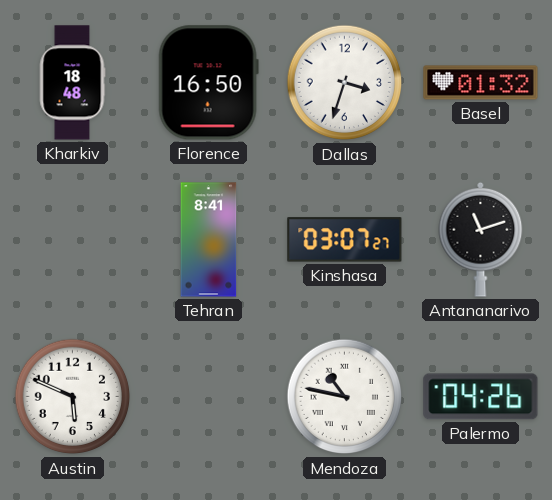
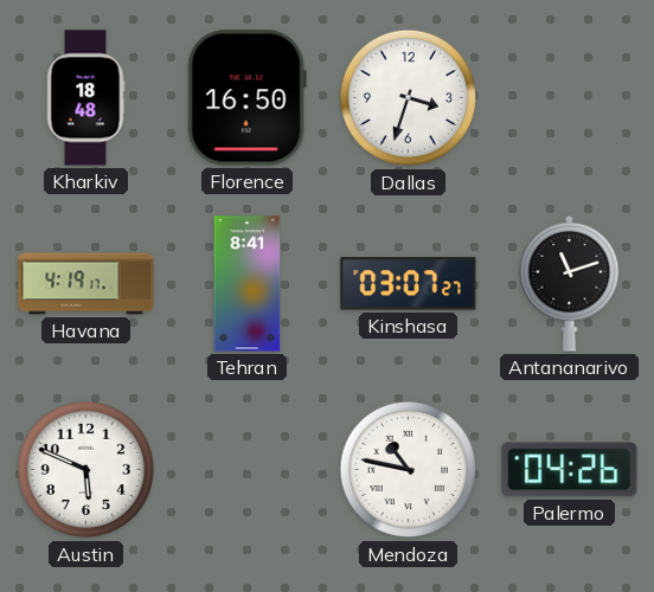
Basel: 01:32 -> none
Havana: none -> 4:19
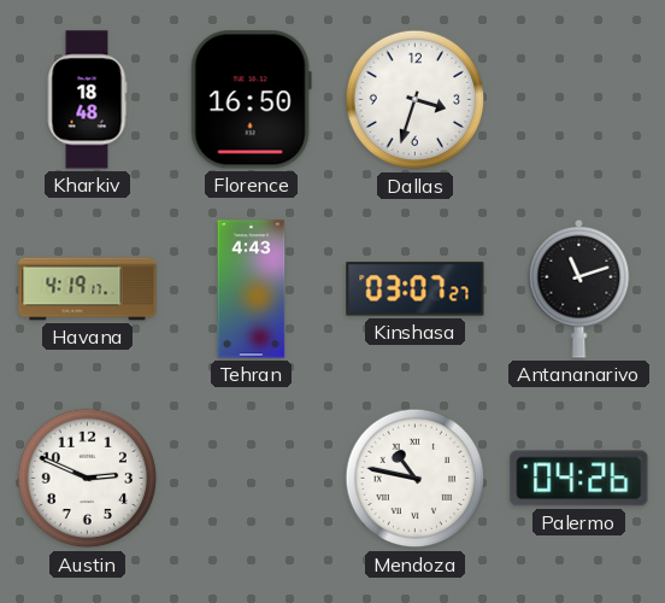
Tehran: 8:41 -> 4:43
Austin: 5:49 -> 2:49
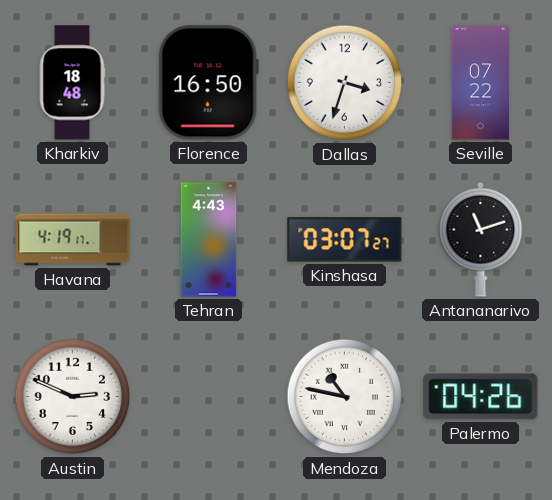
Seville: none -> 07:22
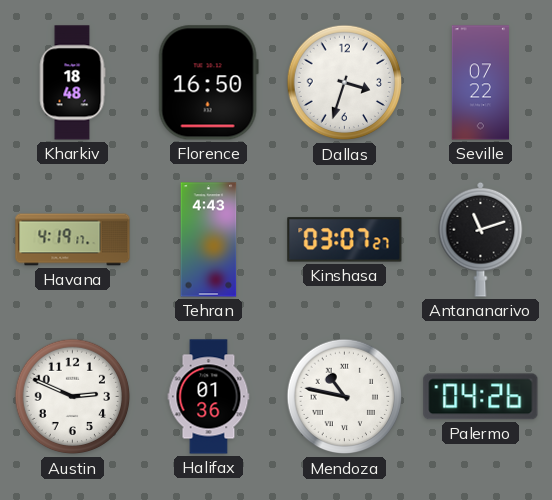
Halifax: none -> 01:36
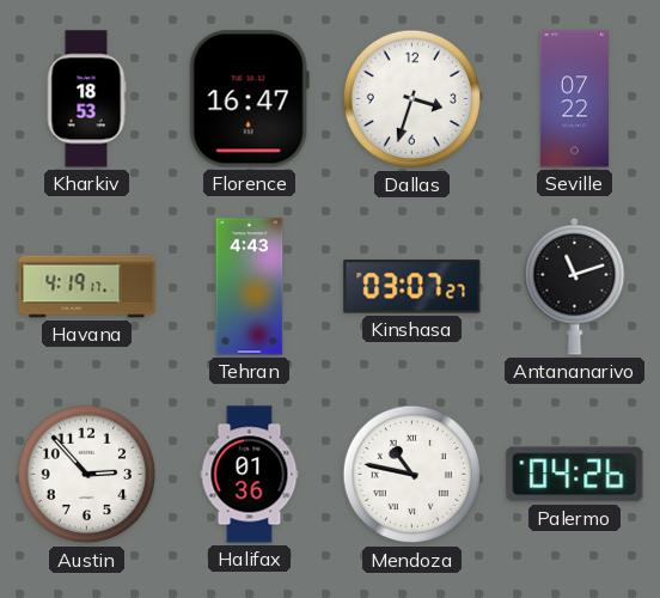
Kharkiv: 18:48 -> 18:53
Florence: 16:50 -> 16:47
Austin: 2:49 -> 2:53
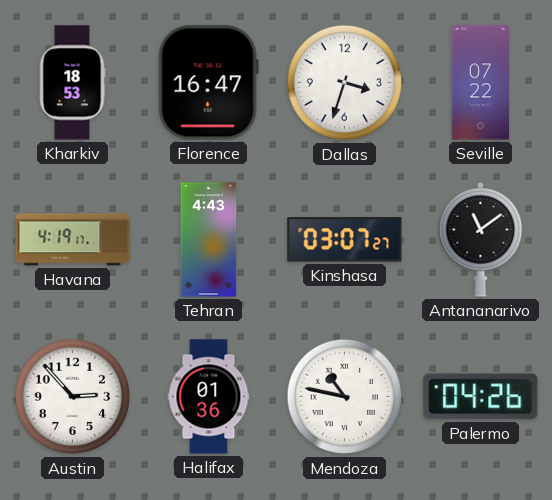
Antananarivo: 11:12 -> 11:09
